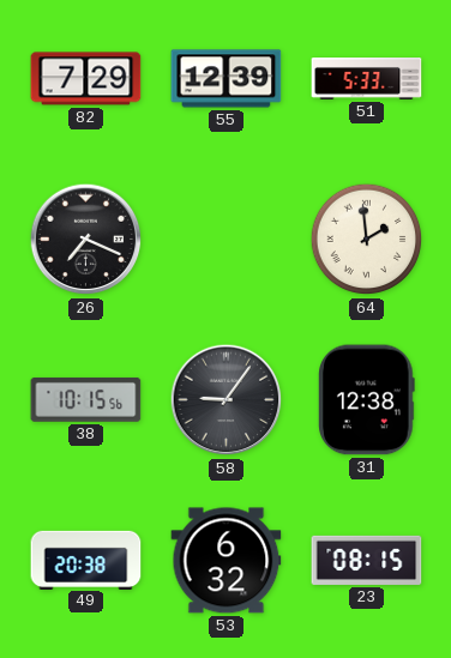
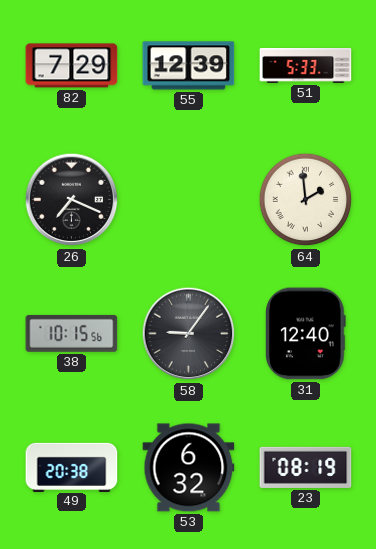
31: 12:38 -> 12:40
23: 08:15 -> 08:19
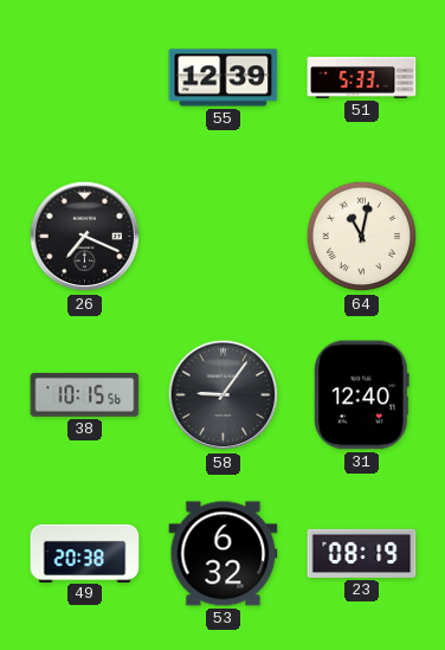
82: 7:29 -> none
64: 1:59 -> 11:02
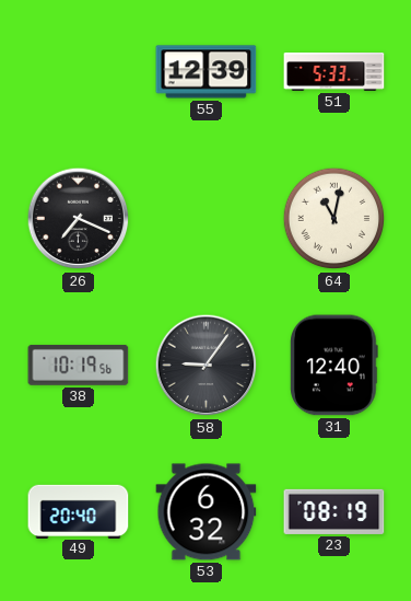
38: 10:15 -> 10:19
49: 20:38 -> 20:40
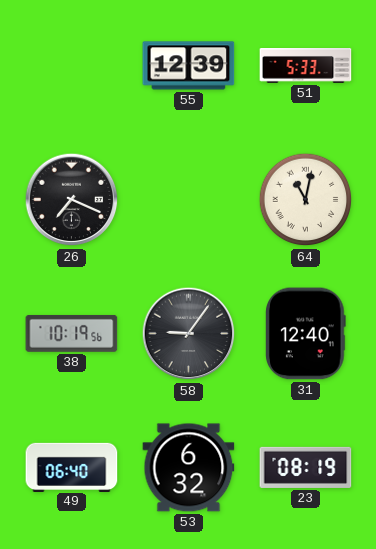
49: 20:40 -> 06:40
